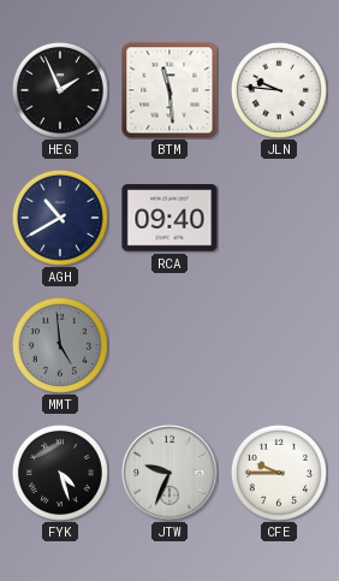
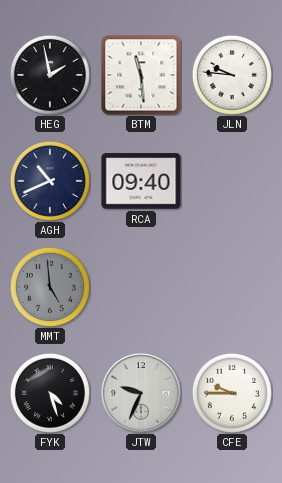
HEG: 1:56 -> 1:58
AGH: 10:40 -> 10:41
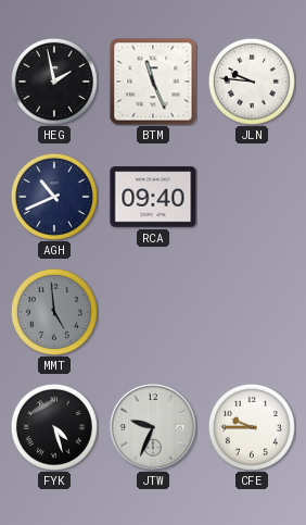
BTM: 11:29 -> 11:26
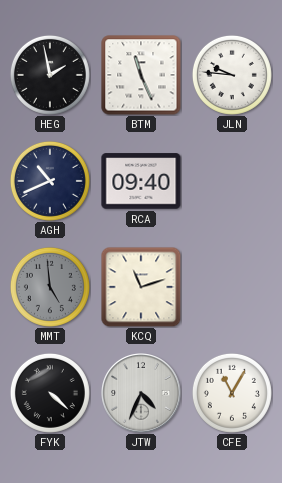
KCQ: none -> 11:12
FYK: 4:27 -> 4:22
JTW: 9:34 -> 4:34
CFE: 9:45 -> 11:05
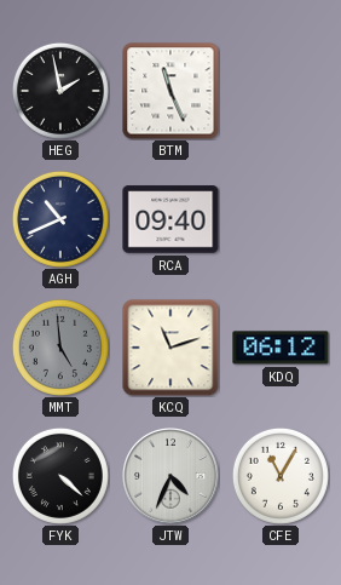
JLN: 9:46 -> none
KDQ: none -> 06:12
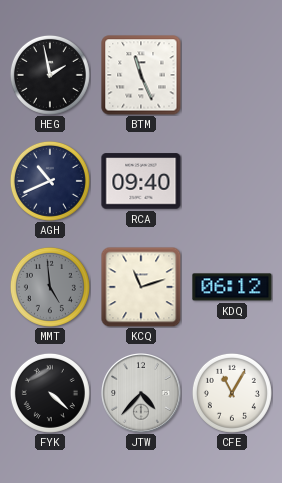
JTW: 4:34 -> 4:37
